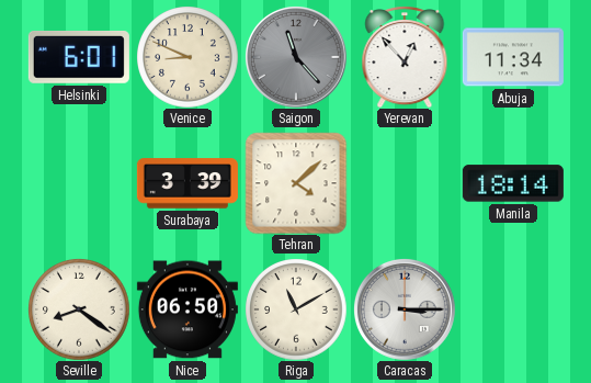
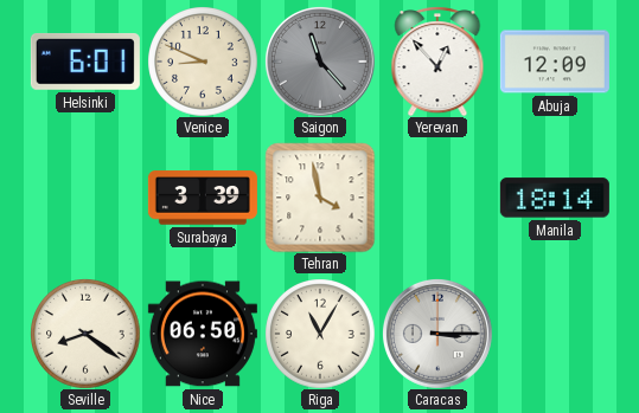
Abuja: 11:34 -> 12:09
Tehran: 4:08 -> 3:58
Riga: 11:10 -> 11:05
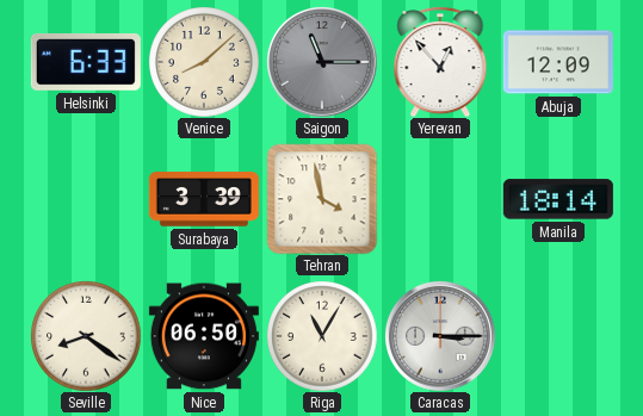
Helsinki: 6:01 -> 6:33
Venice: 8:49 -> 8:08
Saigon: 11:23 -> 11:15
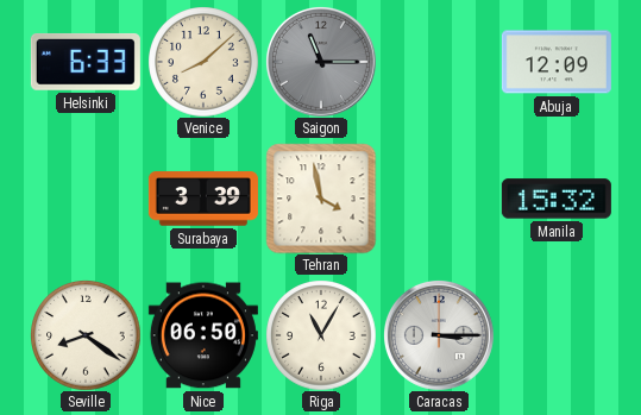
Yerevan: 12:53 -> none
Manila: 18:14 -> 15:32
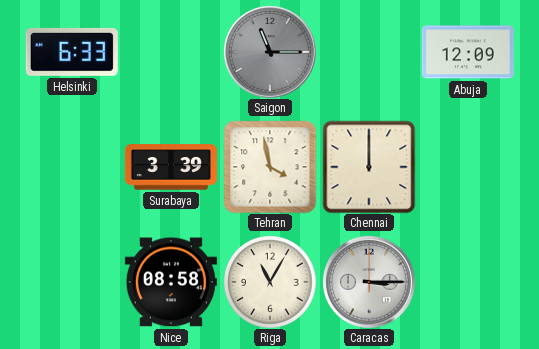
Venice: 8:08 -> none
Chennai: none -> 12:00
Manila: 15:32 -> none
Seville: 8:21 -> none
Nice: 06:50 -> 08:58
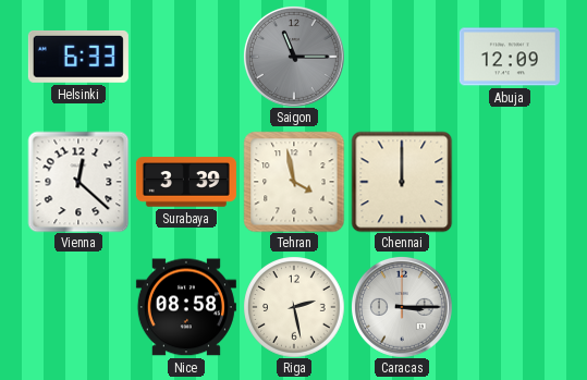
Vienna: none -> 12:22
Riga: 11:05 -> 2:28
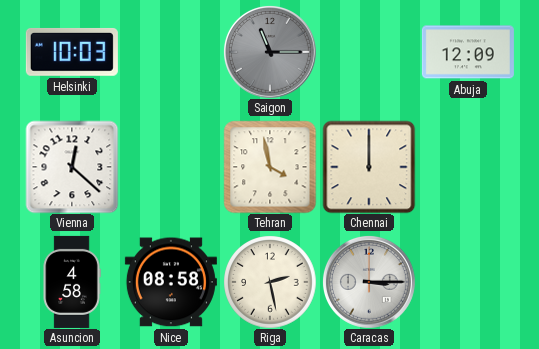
Helsinki: 6:33 -> 10:03
Surabaya: 3:39 -> none
Asuncion: none -> 4:58
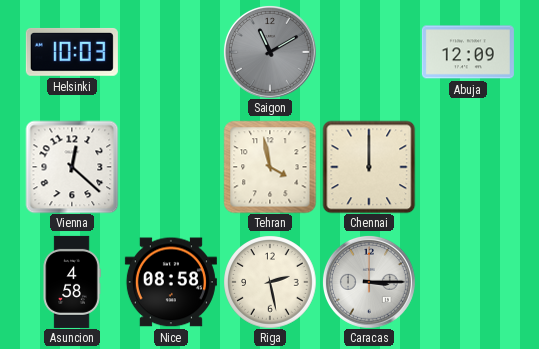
Saigon: 11:15 -> 11:10
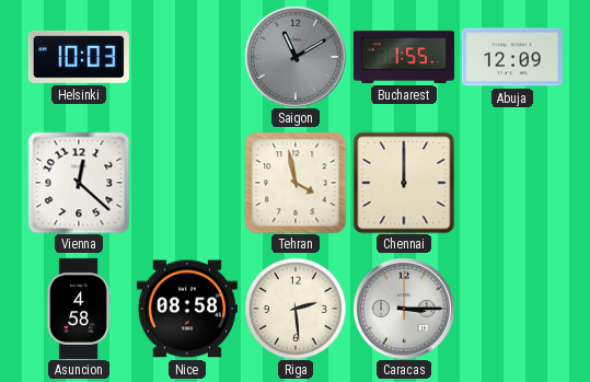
Bucharest: none -> 1:55
Riga: 2:28 -> 2:29
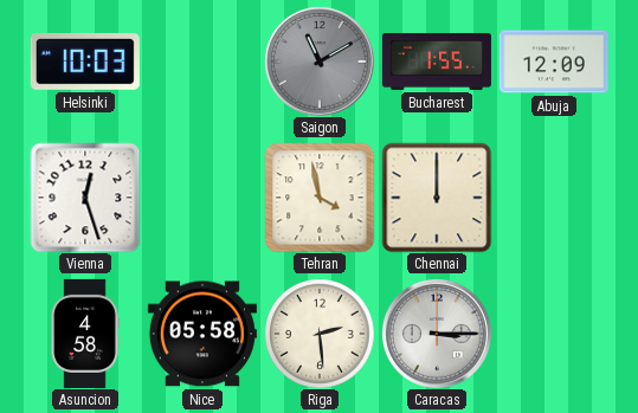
Vienna: 12:22 -> 12:27
Nice: 08:58 -> 05:58
